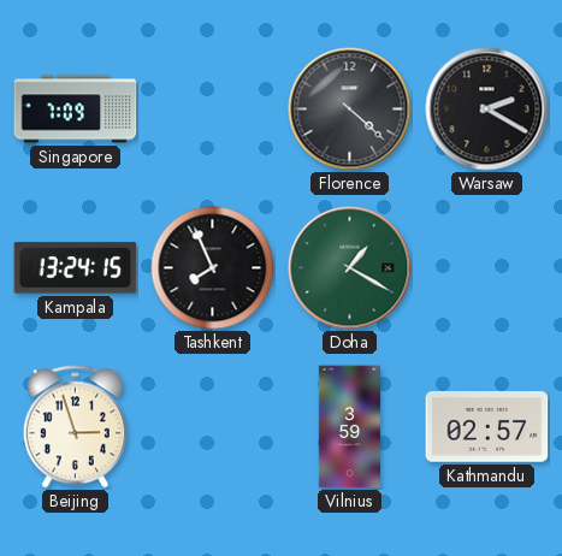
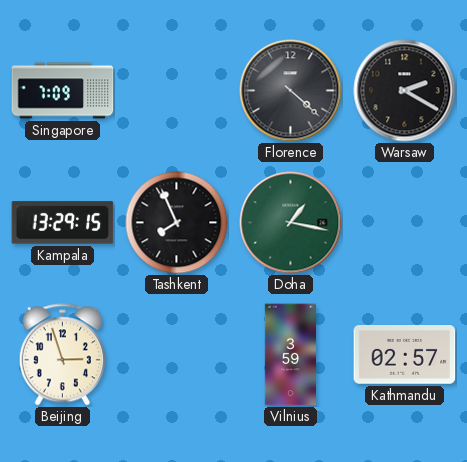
Kampala: 13:24 -> 13:29
Doha: 1:20 -> 1:17
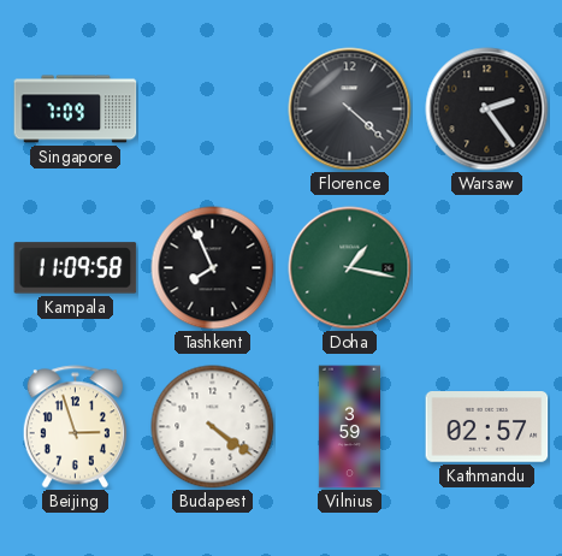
Warsaw: 2:20 -> 2:24
Kampala: 13:29 -> 11:09
Budapest: none -> 4:21
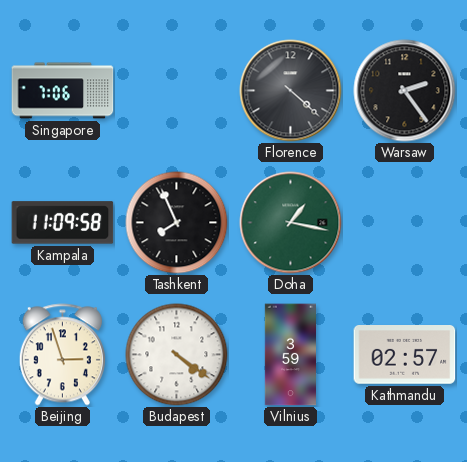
Singapore: 7:09 -> 7:06
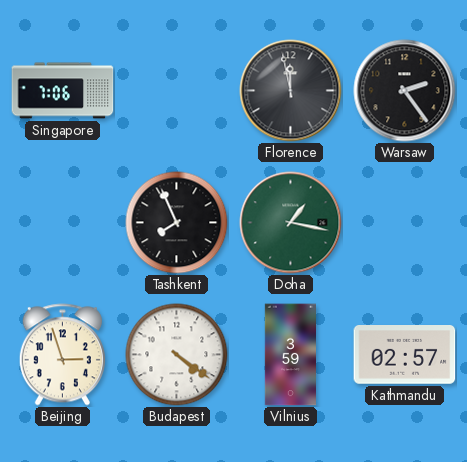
Florence: 4:22 -> 11:58
Kampala: 11:09 -> none
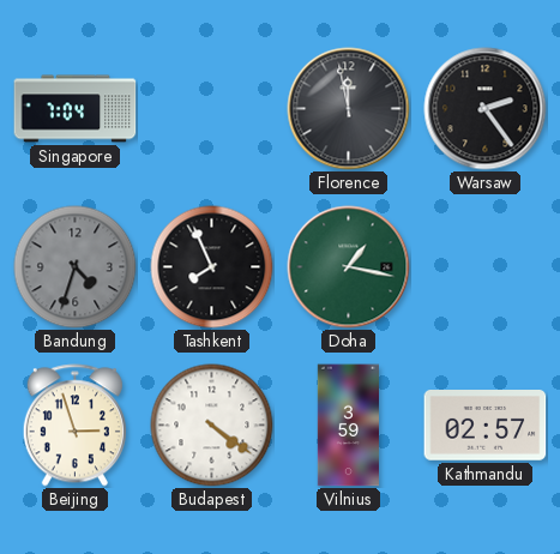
Singapore: 7:06 -> 7:04
Bandung: none -> 4:33
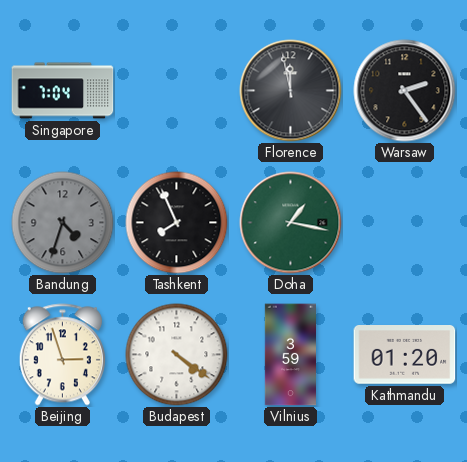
Kathmandu: 02:57 -> 01:20
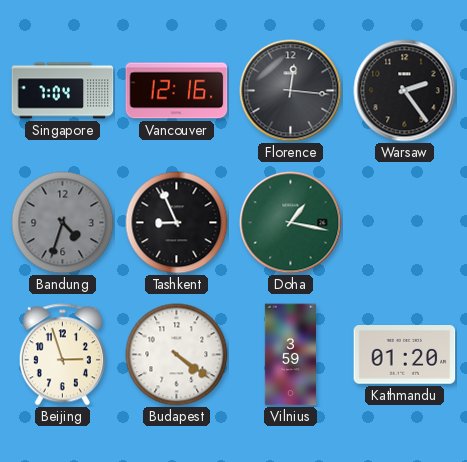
Vancouver: none -> 12:16
Florence: 11:58 -> 12:16
Tashkent: 7:56 -> 8:56
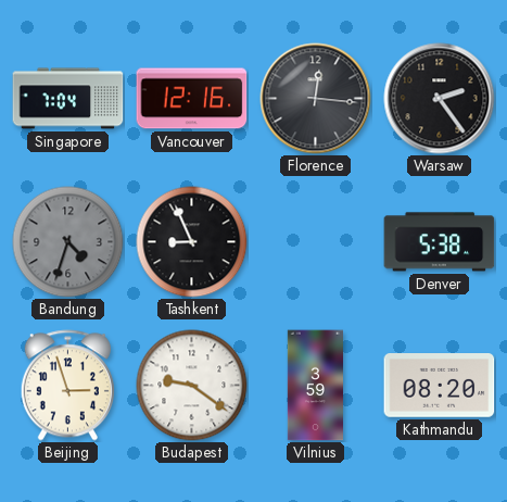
Doha: 1:17 -> none
Denver: none -> 5:38
Budapest: 4:21 -> 9:21
Kathmandu: 01:20 -> 08:20
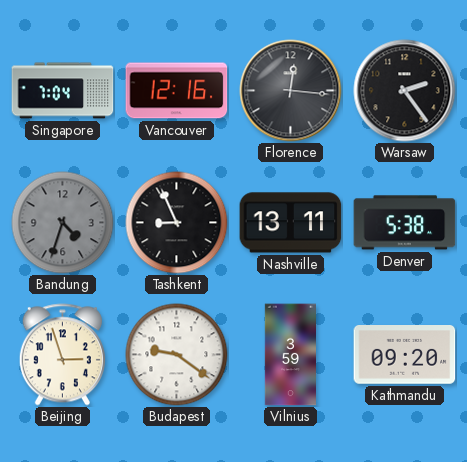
Nashville: none -> 13:11
Kathmandu: 08:20 -> 09:20
